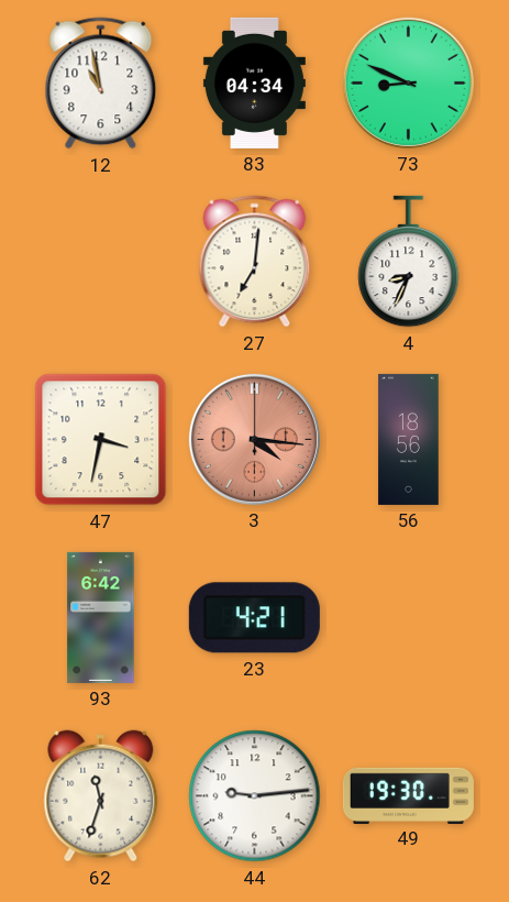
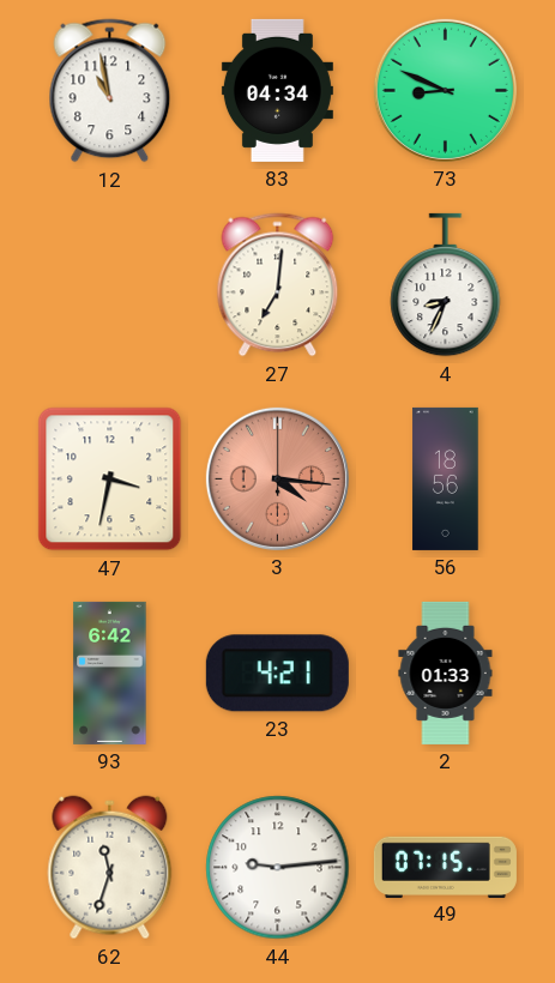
2: none -> 01:33
49: 19:30 -> 07:15
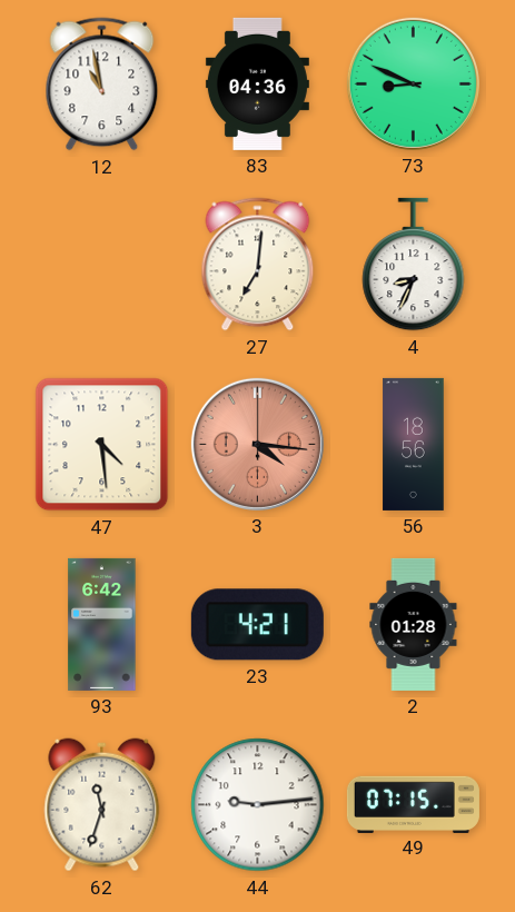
83: 04:34 -> 04:36
47: 3:32 -> 4:29
2: 01:33 -> 01:28
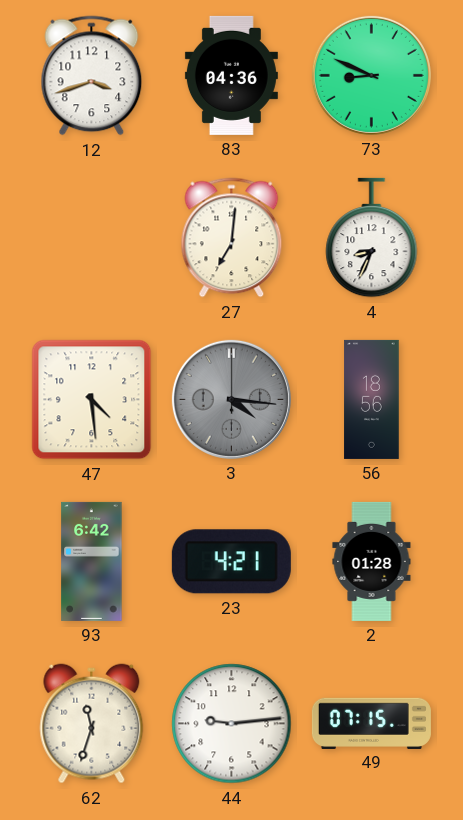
12: 10:58 -> 3:42
3 dial: salmon -> grey
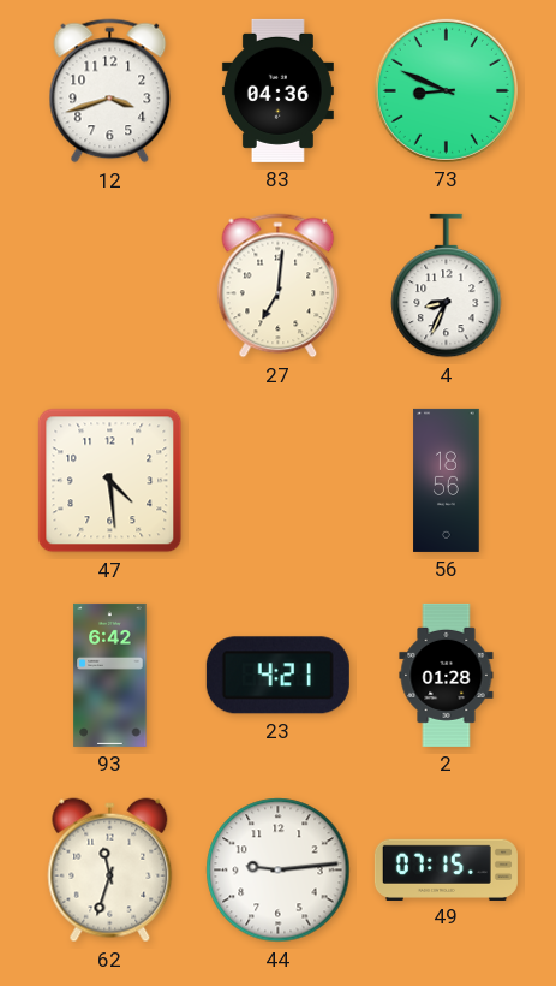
3: 4:16 -> none
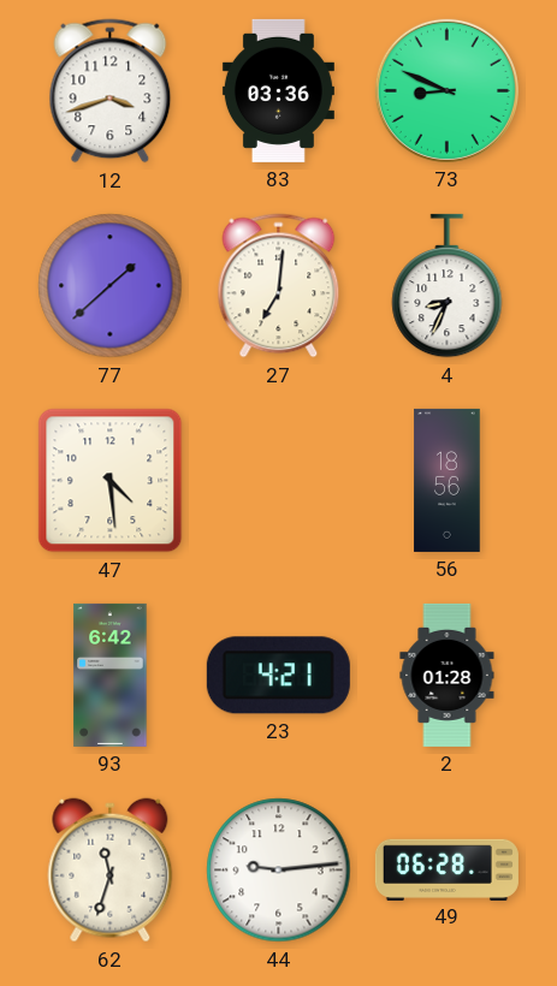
83: 04:36 -> 03:36
77: none -> 1:38
49: 07:15 -> 06:28
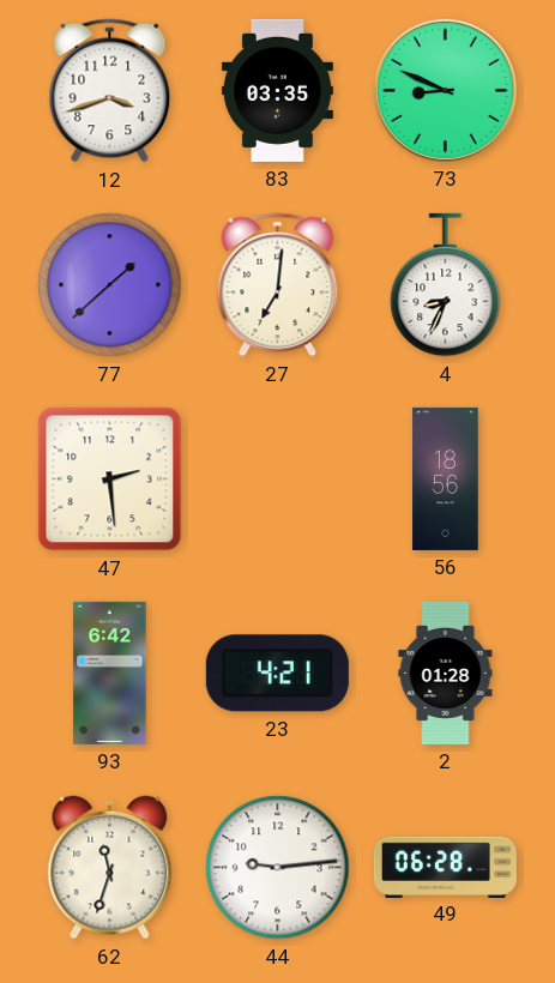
83: 03:36 -> 03:35
47: 4:29 -> 2:29
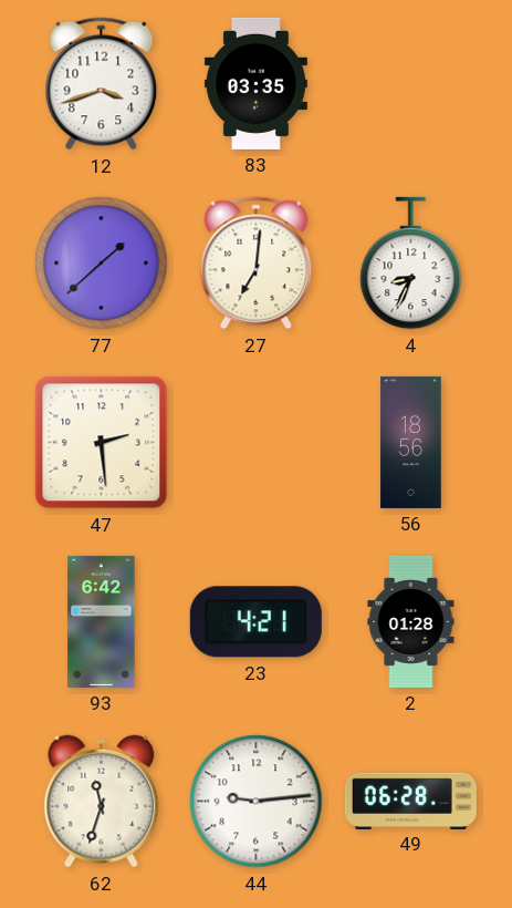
73: 8:49 -> none
